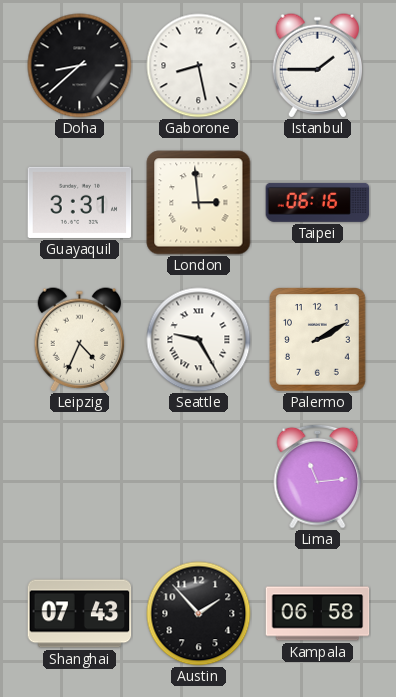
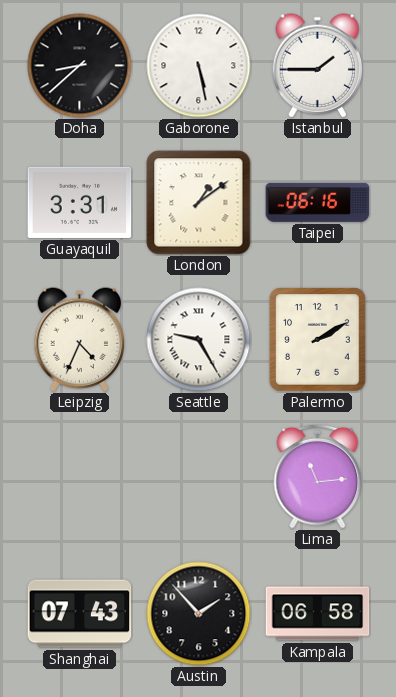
Gaborone: 8:28 -> 5:28
London: 2:59 -> 1:09
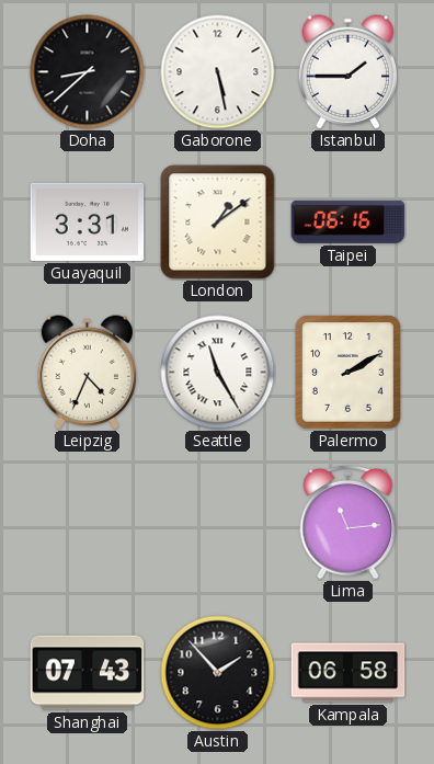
Seattle: 9:25 -> 11:25
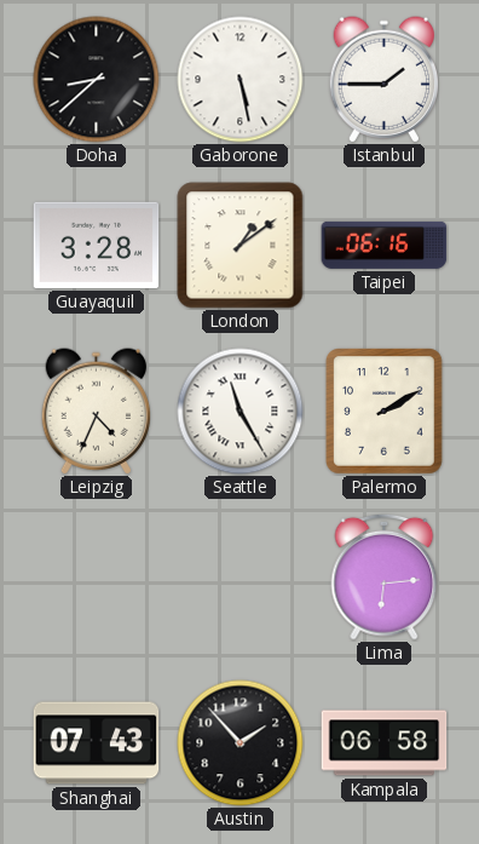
Guayaquil: 3:31 -> 3:28
Lima: 11:14 -> 6:14
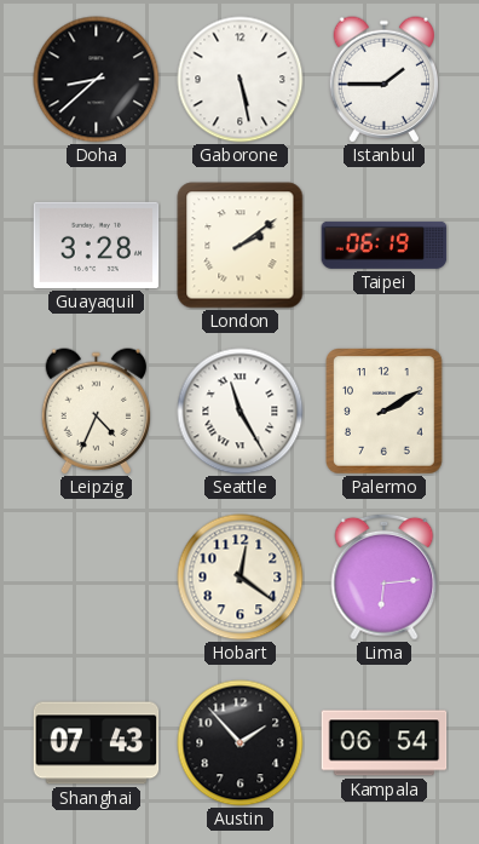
London: 1:09 -> 2:09
Taipei: 06:16 -> 06:19
Hobart: none -> 12:21
Kampala: 06:58 -> 06:54
